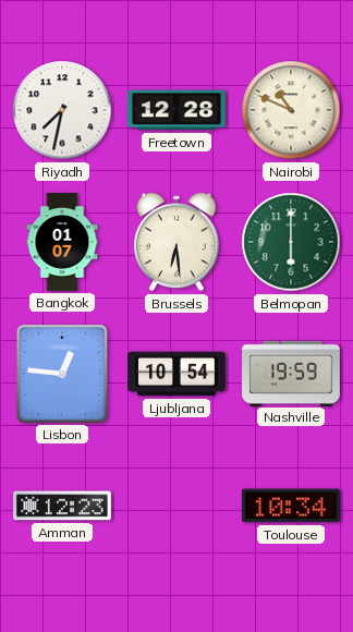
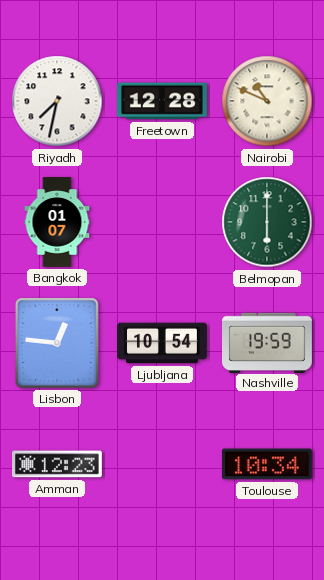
Brussels: 6:29 -> none
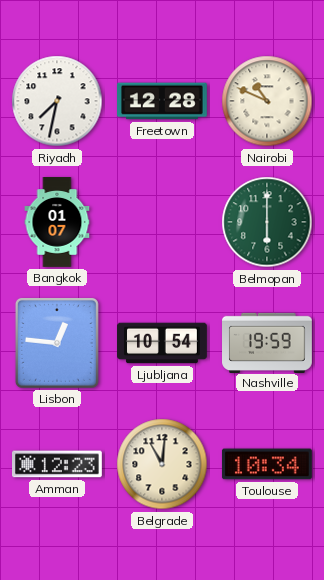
Belgrade: none -> 11:01
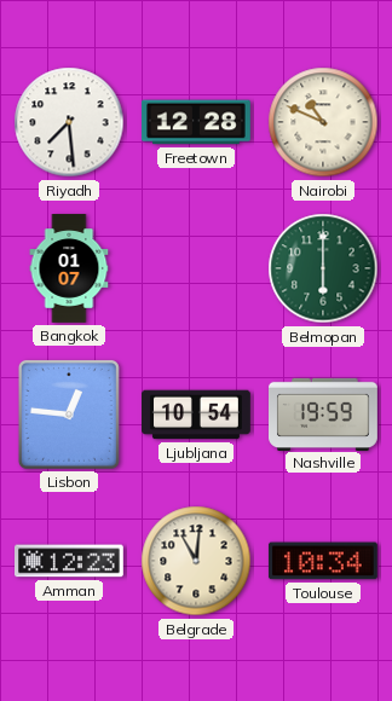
Riyadh: 7:32 -> 7:29
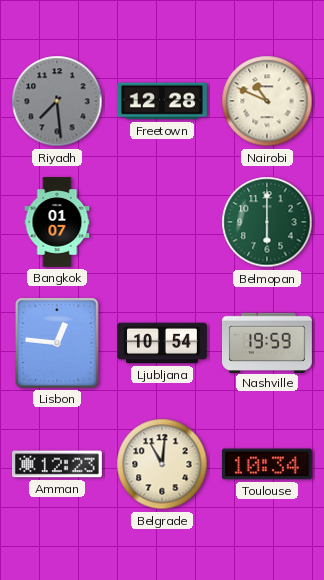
Riyadh dial: white -> grey
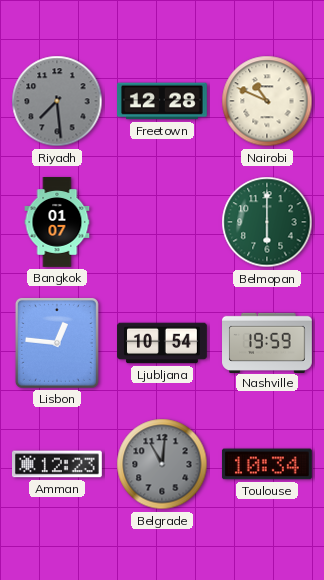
Belgrade dial: cream -> grey
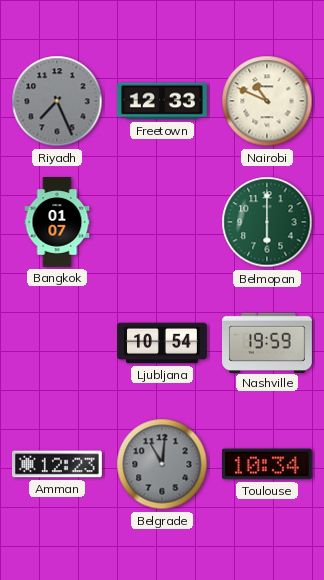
Riyadh: 7:29 -> 7:26
Freetown: 12:28 -> 12:33
Lisbon: 12:46 -> none
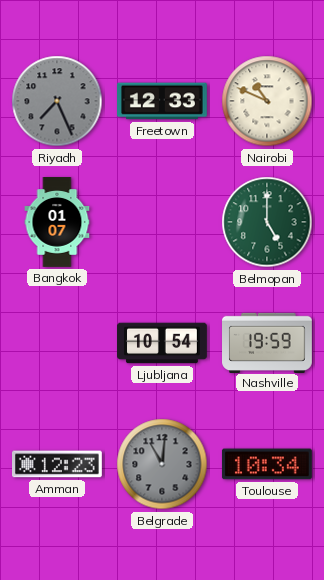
Belmopan: 6:00 -> 5:00
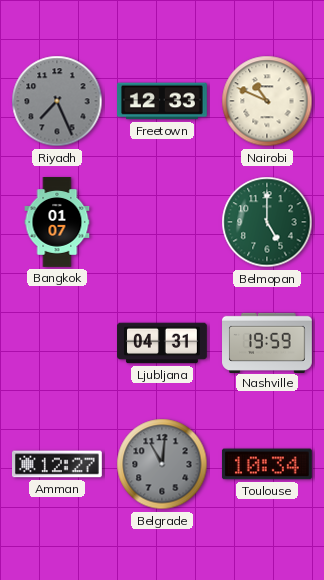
Ljubljana: 10:54 -> 04:31
Amman: 12:23 -> 12:27
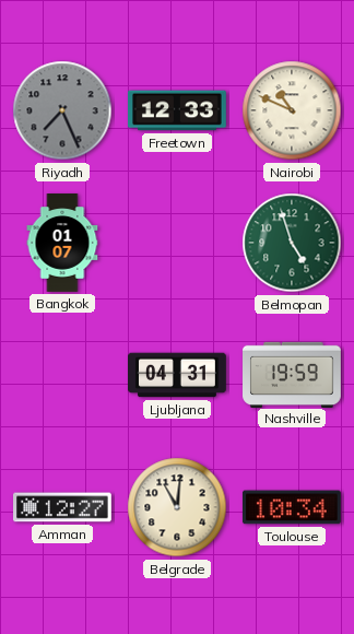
Belmopan: 5:00 -> 4:57
Belgrade dial: grey -> cream
